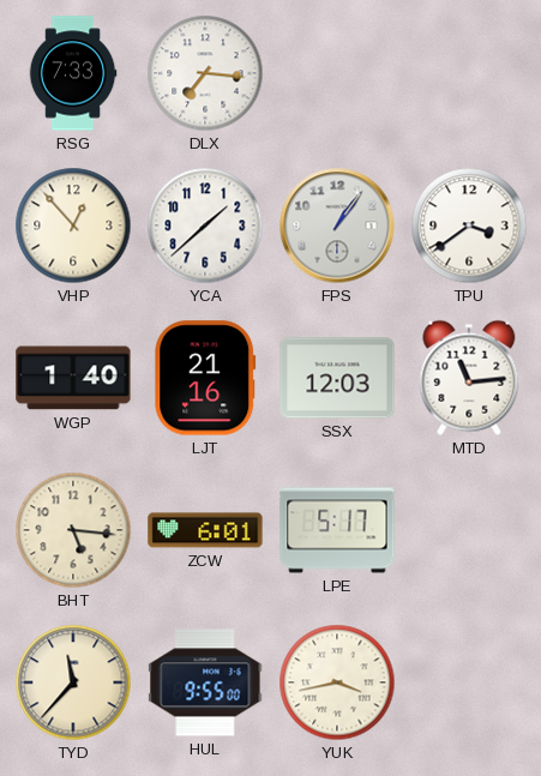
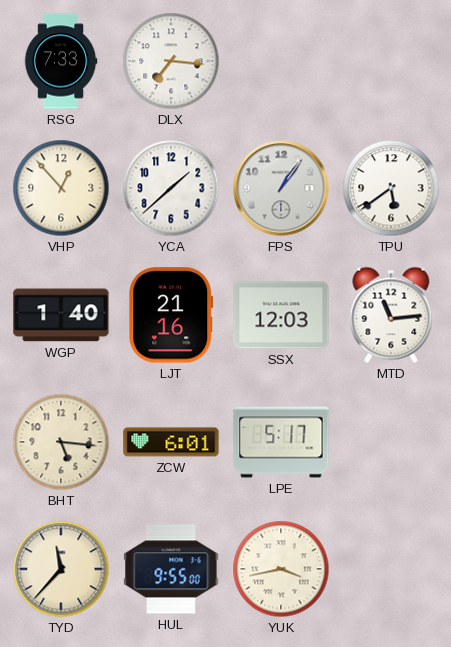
TPU: 3:39 -> 5:39
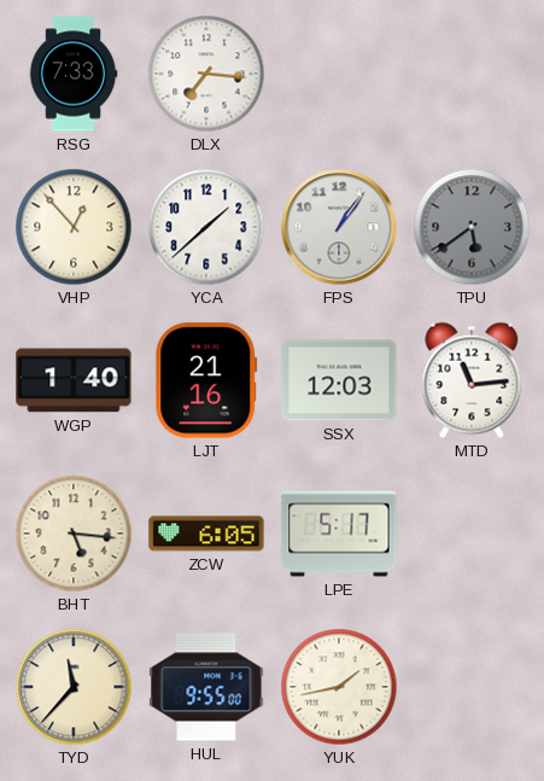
TPU dial: white -> grey
ZCW: 6:01 -> 6:05
YUK: 3:43 -> 1:43
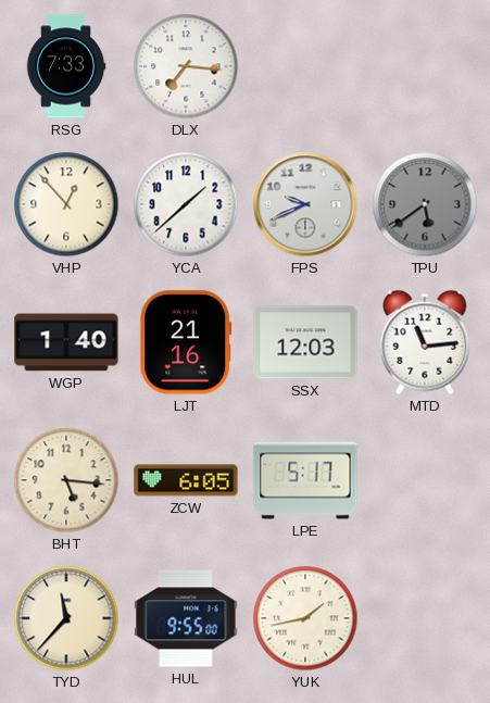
FPS: 1:06 -> 9:41
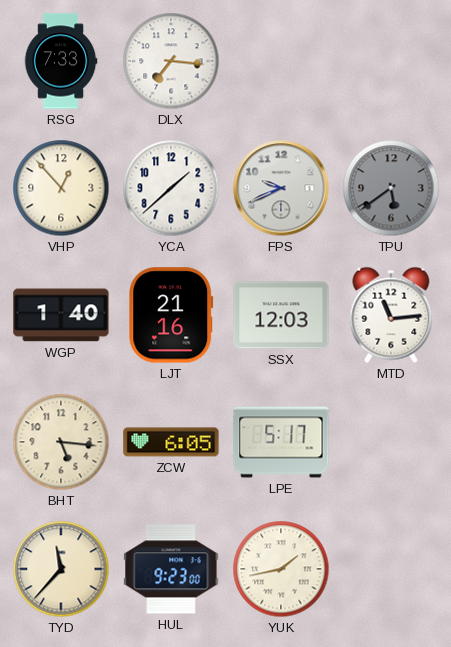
HUL: 9:55 -> 9:23
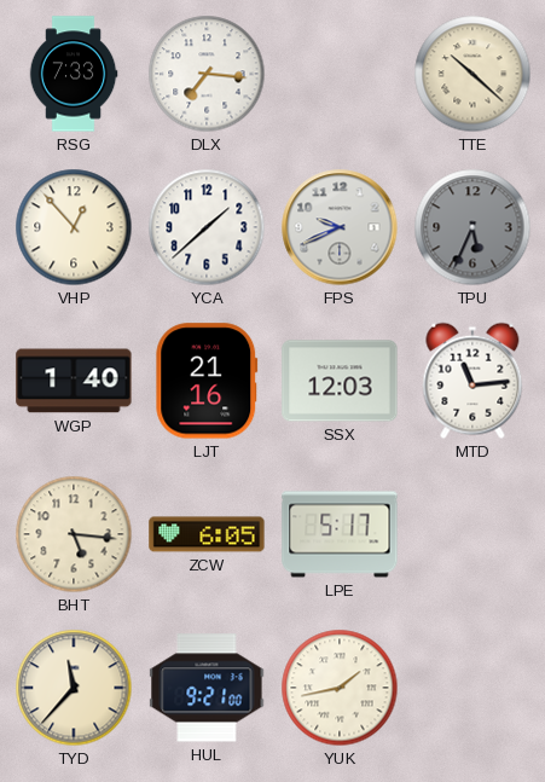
TTE: none -> 10:22
TPU: 5:39 -> 5:34
HUL: 9:23 -> 9:21
